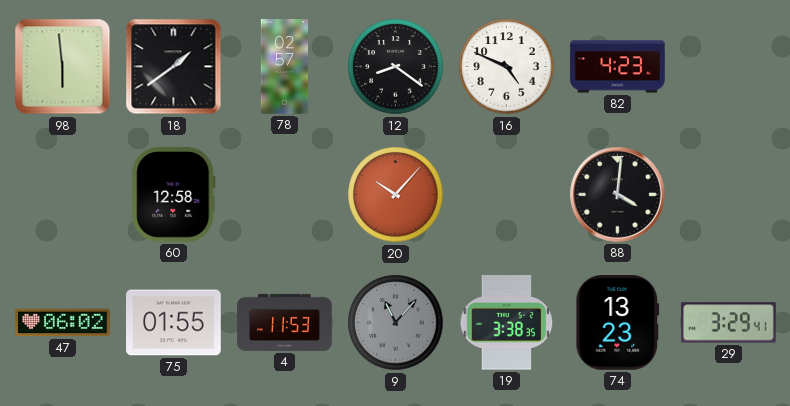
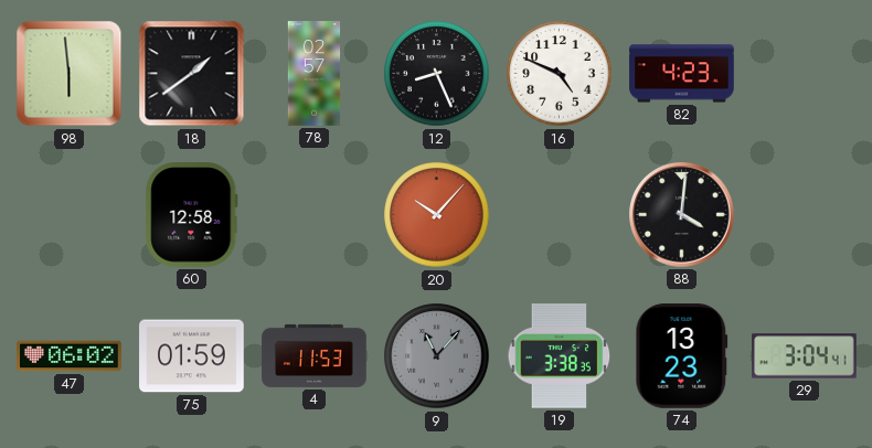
12: 8:21 -> 8:26
75: 01:55 -> 01:59
29: 3:29 -> 3:04
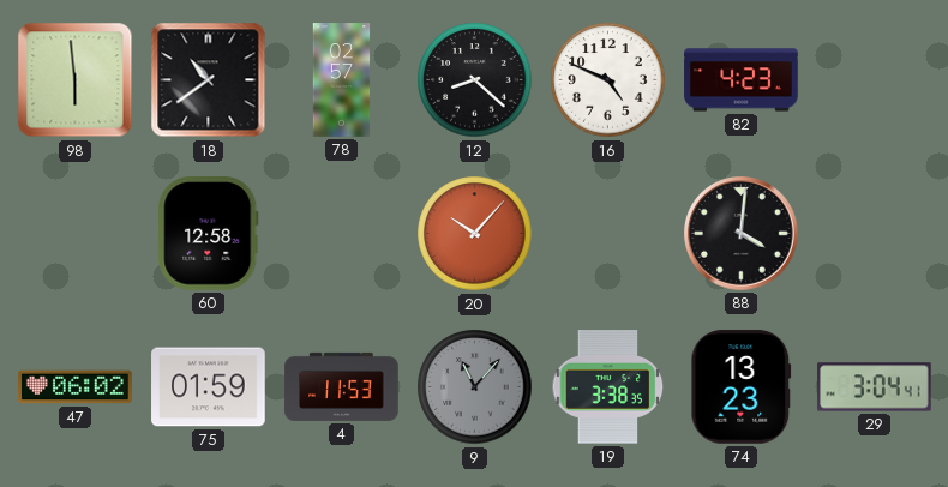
18: 1:39 -> 10:39
12: 8:26 -> 8:22
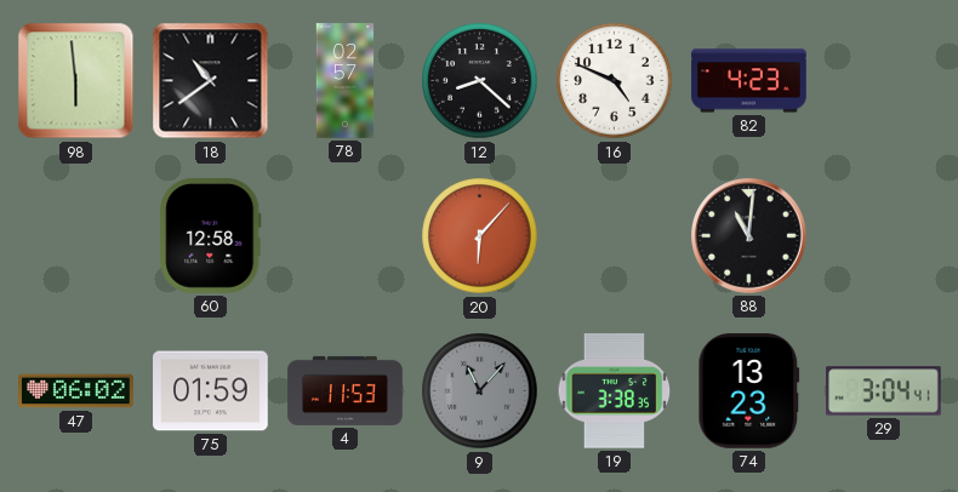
20: 10:07 -> 6:07
88: 4:01 -> 11:01
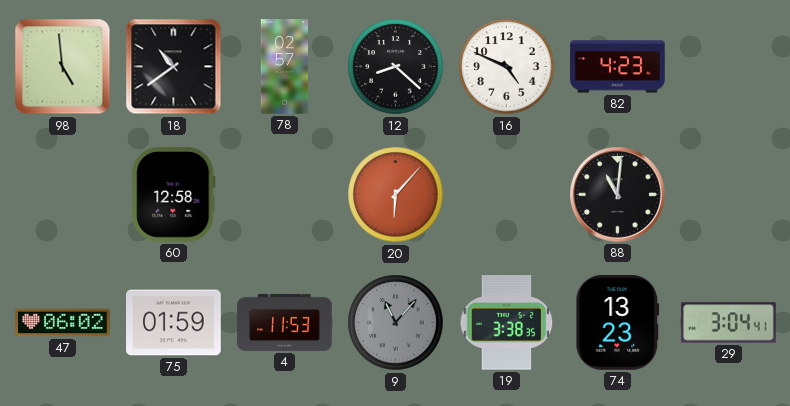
98: 5:59 -> 4:59
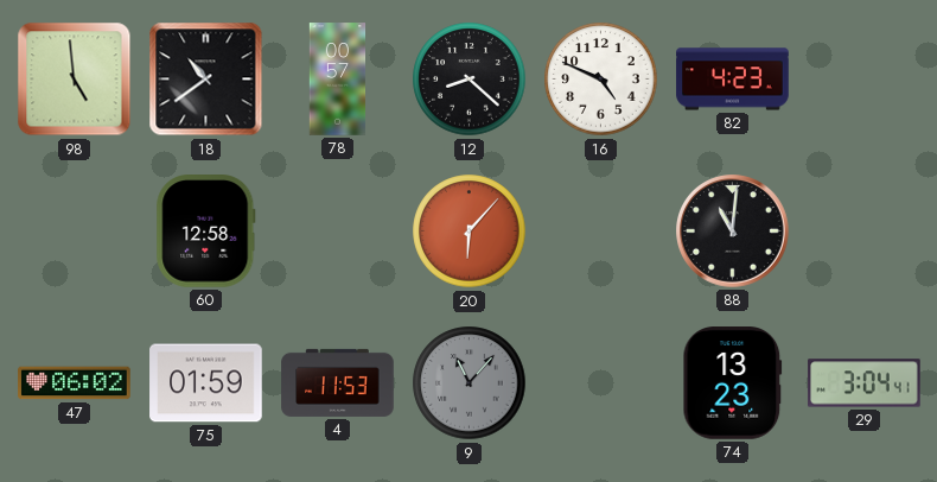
78: 02:57 -> 00:57
19: 3:38 -> none
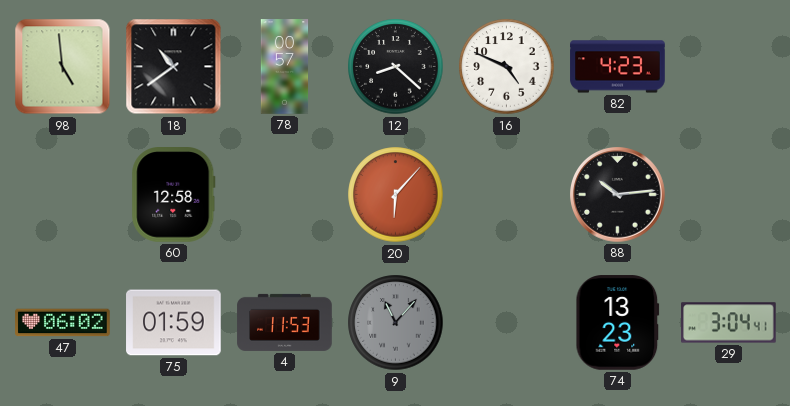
88: 11:01 -> 10:14
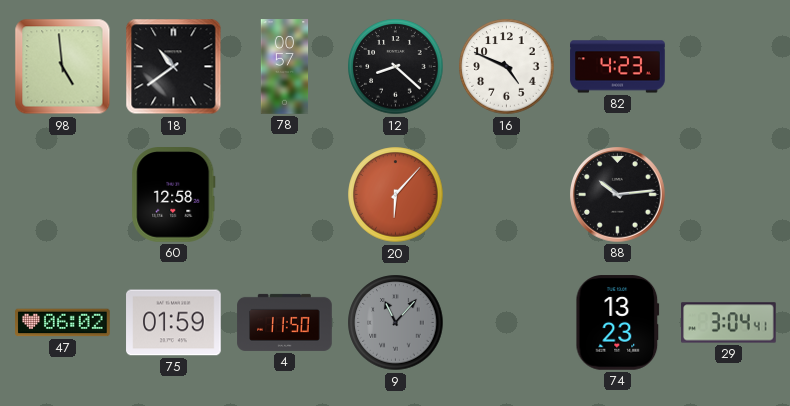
4: 11:53 -> 11:50
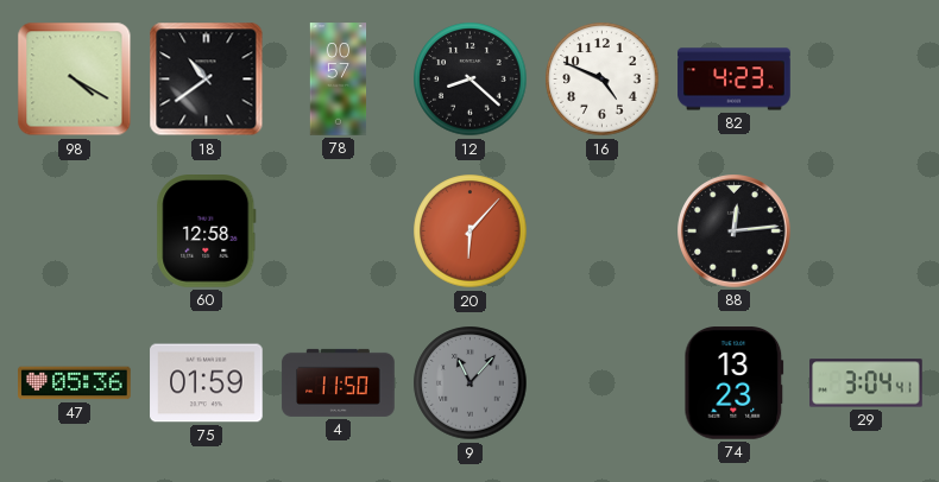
98: 4:59 -> 4:20
88: 10:14 -> 12:14
47: 06:02 -> 05:36
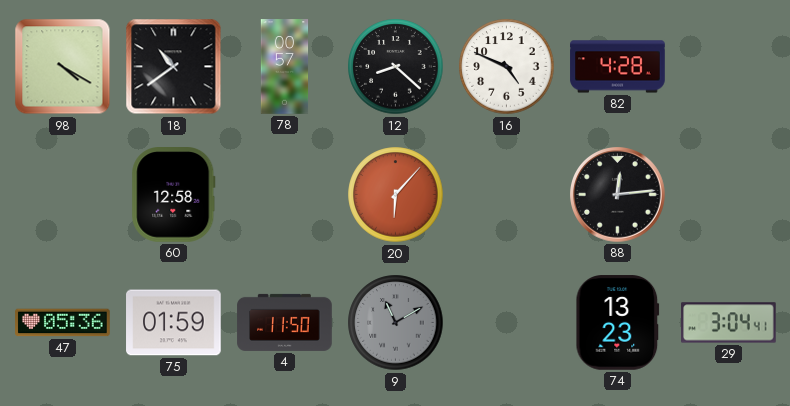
82: 4:23 -> 4:28
9: 11:07 -> 11:10
